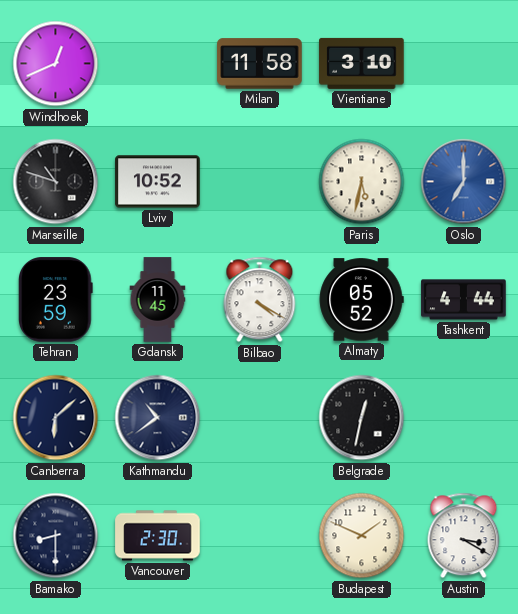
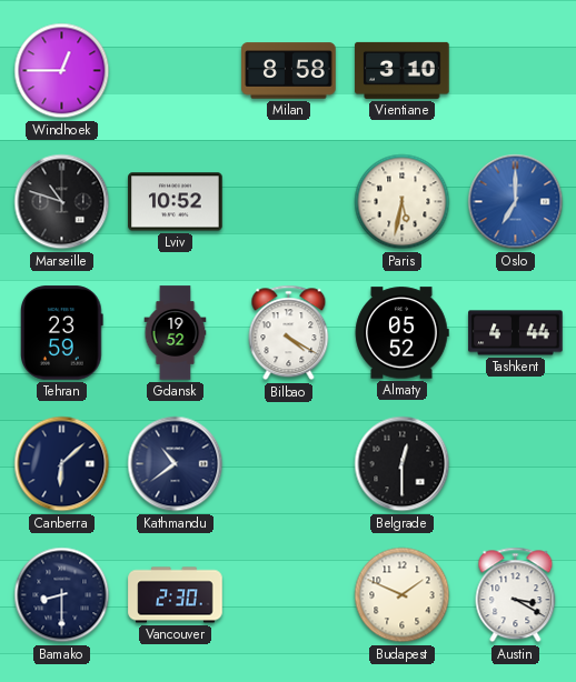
Windhoek: 12:41 -> 12:45
Milan: 11:58 -> 8:58
Gdansk: 11:45 -> 19:52
Belgrade: 12:32 -> 12:30
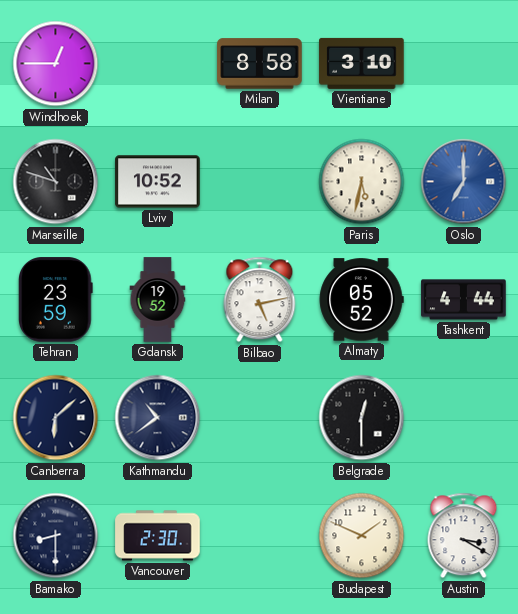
Bilbao: 4:20 -> 5:13
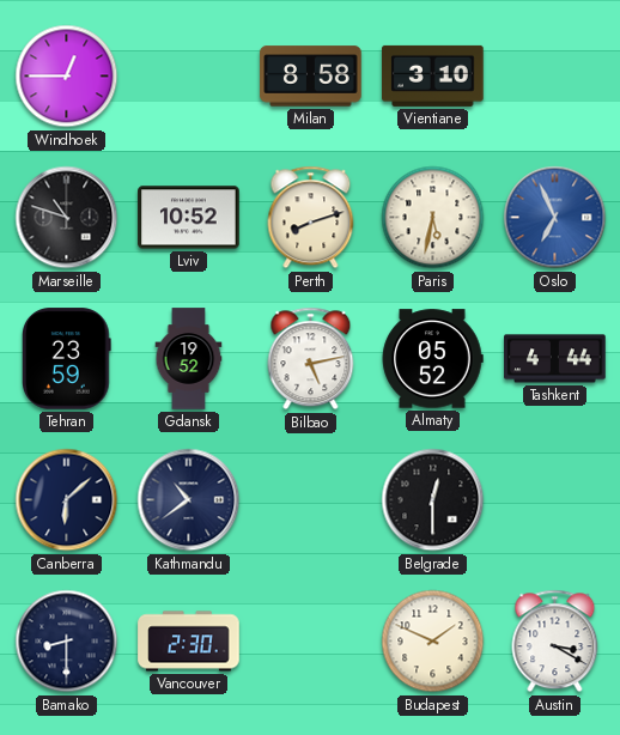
Perth: none -> 8:12
Oslo: 7:00 -> 6:56
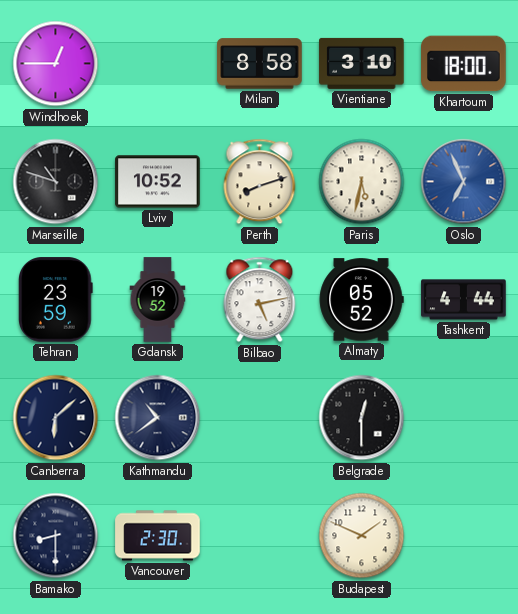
Khartoum: none -> 18:00
Austin: 3:20 -> none
